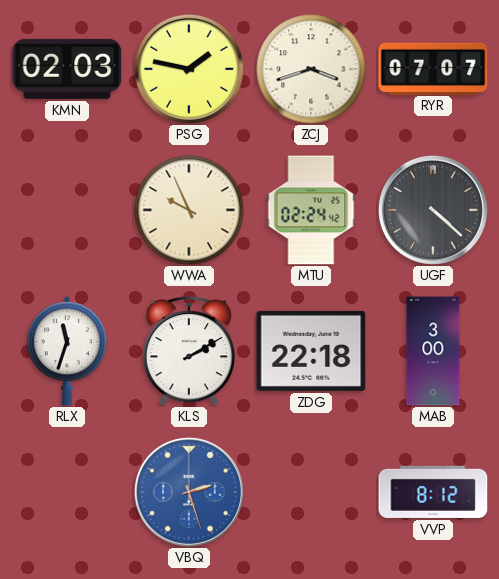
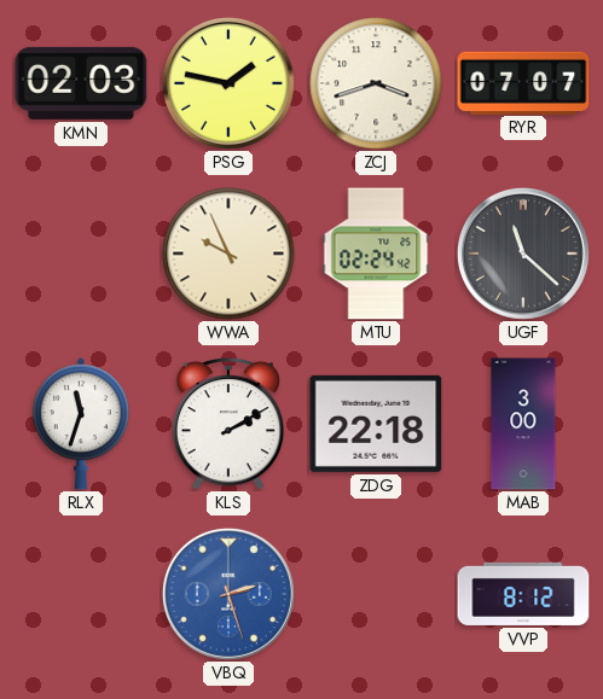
UGF: 4:22 -> 11:22
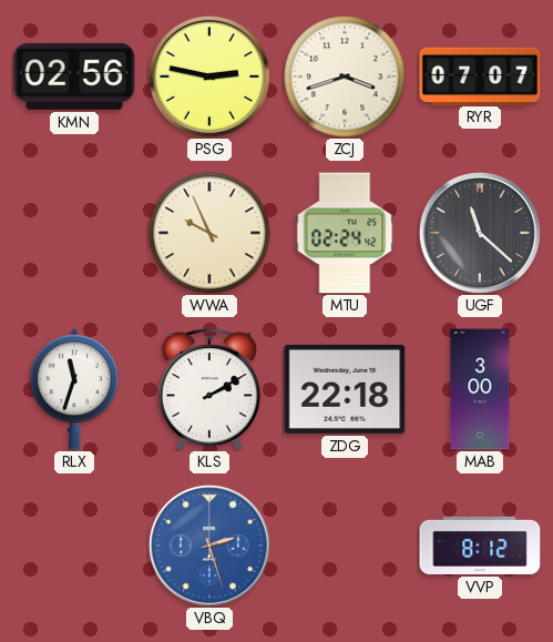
KMN: 02:03 -> 02:56
PSG: 1:47 -> 2:47
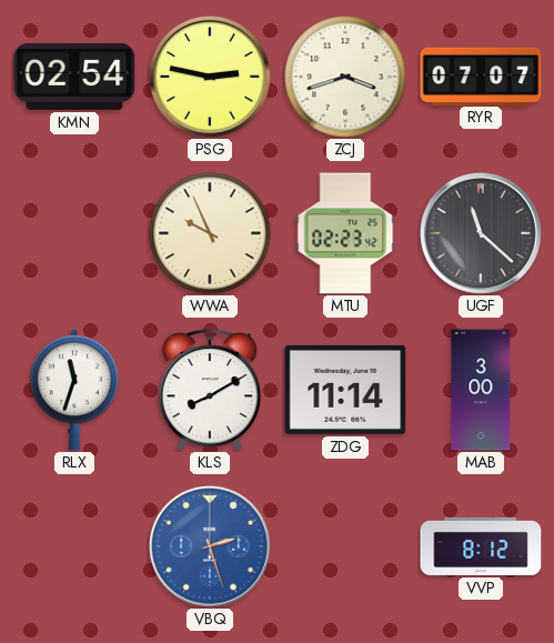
KMN: 02:56 -> 02:54
MTU: 02:24 -> 02:23
KLS: 2:10 -> 8:10
ZDG: 22:18 -> 11:14
